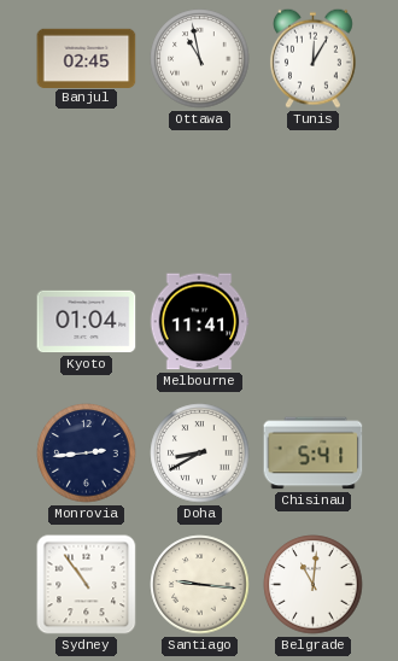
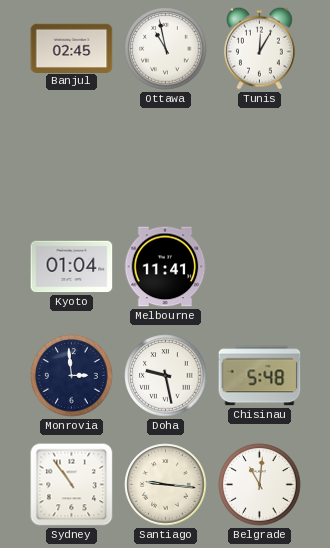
Monrovia: 2:44 -> 2:59
Doha: 8:40 -> 9:28
Chisinau: 5:41 -> 5:48
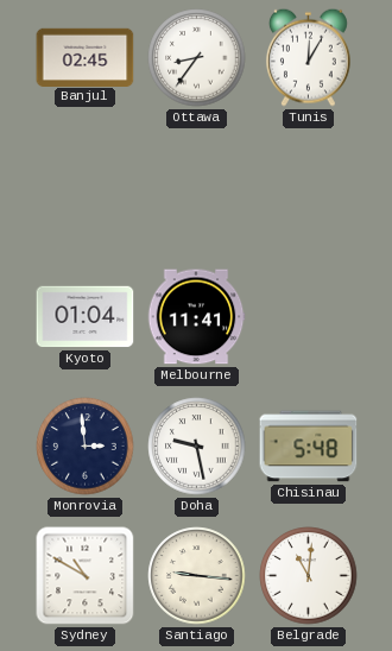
Ottawa: 10:58 -> 8:36
Sydney: 10:54 -> 10:50
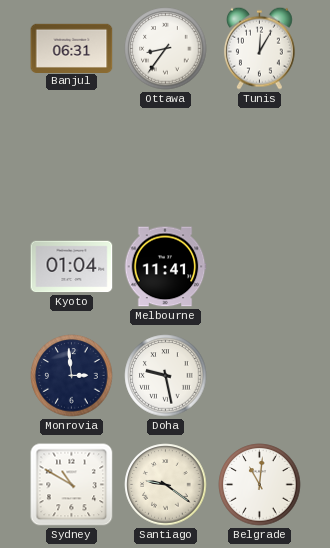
Banjul: 02:45 -> 06:31
Chisinau: 5:48 -> none
Santiago: 9:16 -> 9:21
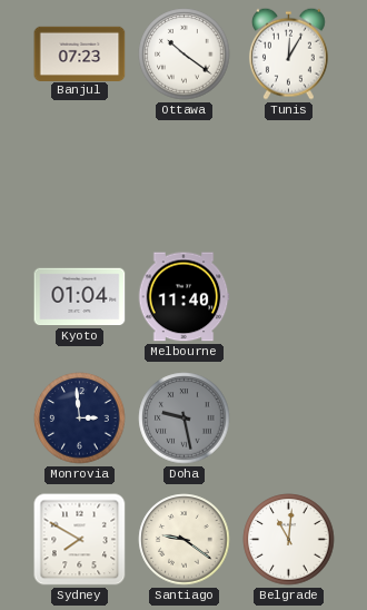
Banjul: 06:31 -> 07:23
Ottawa: 8:36 -> 10:21
Melbourne: 11:41 -> 11:40
Doha dial: white -> grey
Sydney: 10:50 -> 7:50
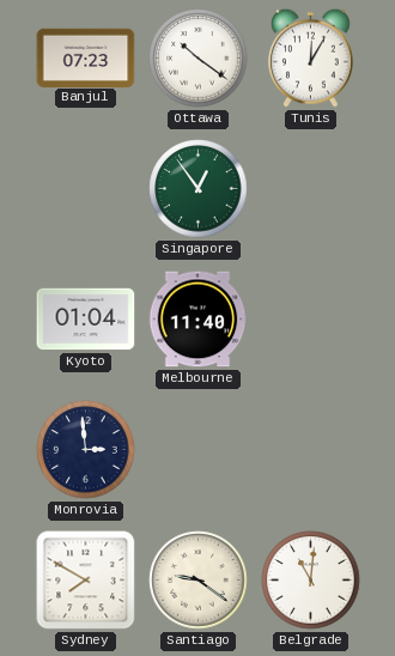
Singapore: none -> 12:54
Doha: 9:28 -> none
